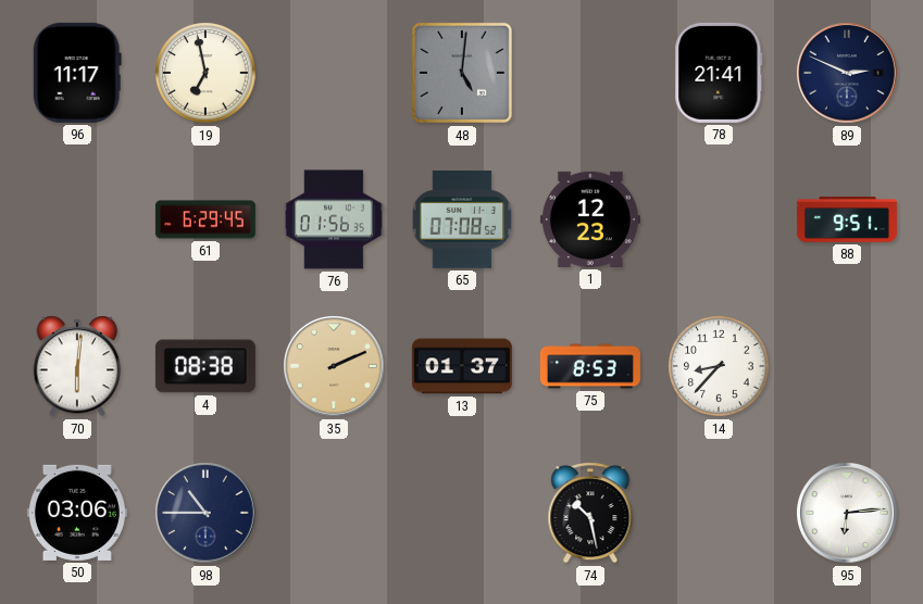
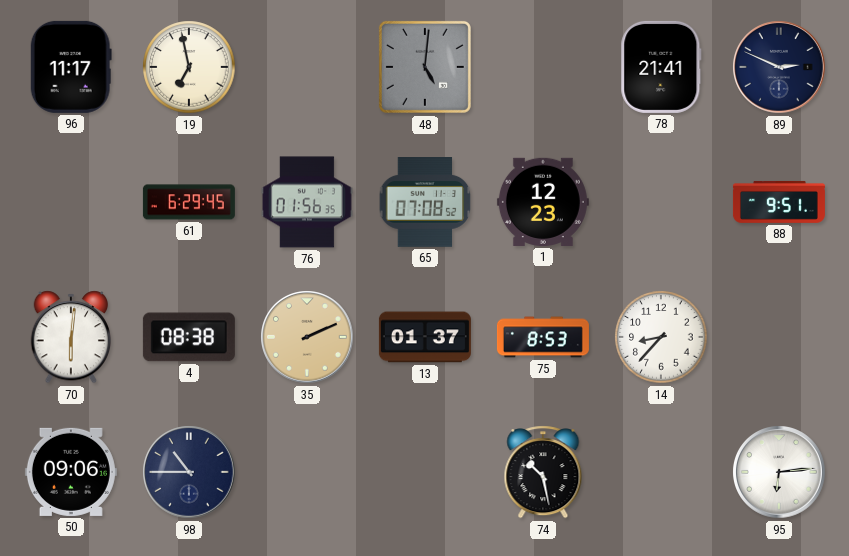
50: 03:06 -> 09:06
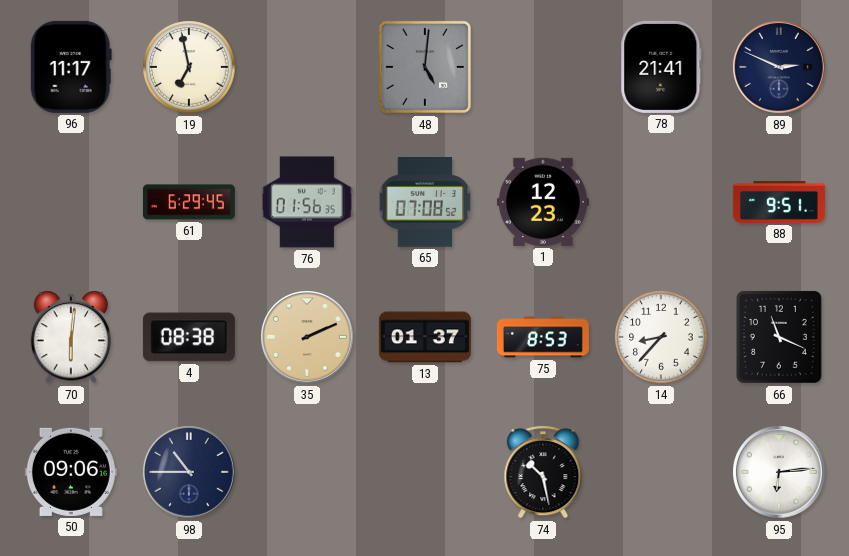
66: none -> 11:19
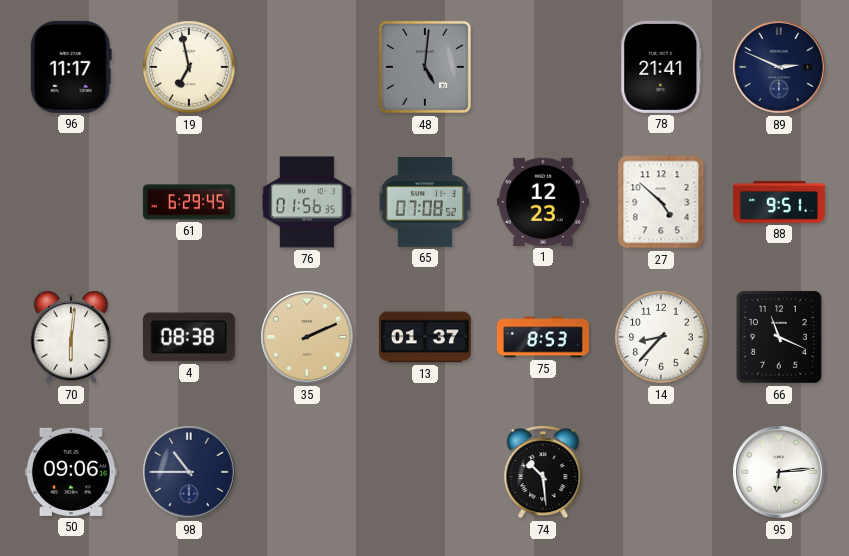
27: none -> 4:52
74: 10:28 -> 10:29
